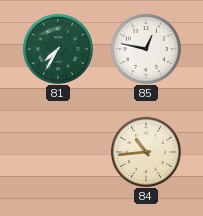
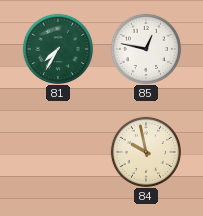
84: 10:44 -> 9:58
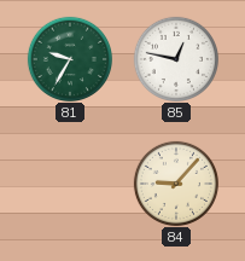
81: 7:35 -> 9:35
84: 9:58 -> 9:07
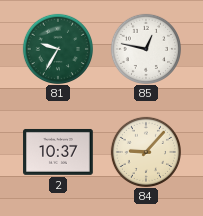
2: none -> 10:37
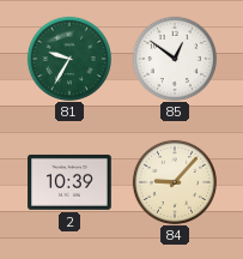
85: 12:47 -> 12:51
2: 10:37 -> 10:39
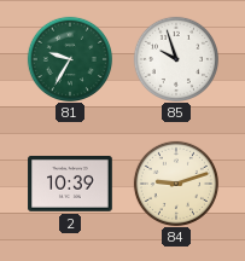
85: 12:51 -> 9:57
84: 9:07 -> 9:12
